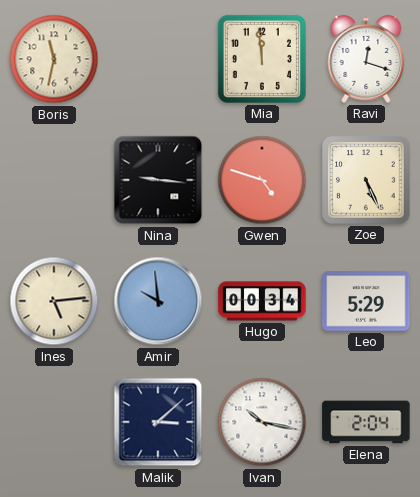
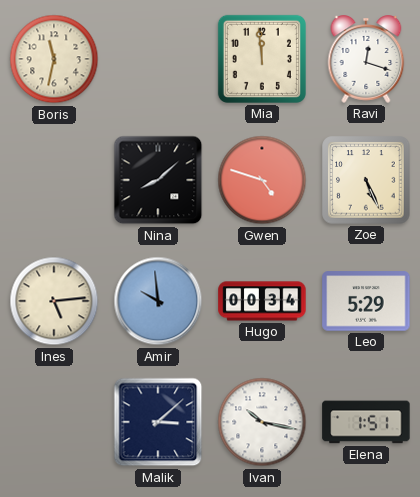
Nina: 9:16 -> 8:08
Elena: 2:04 -> 1:51
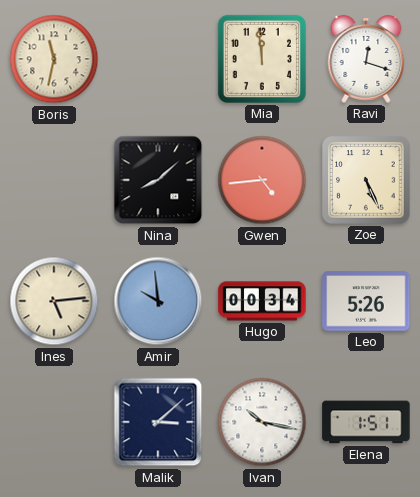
Gwen: 4:48 -> 4:44
Leo: 5:29 -> 5:26
